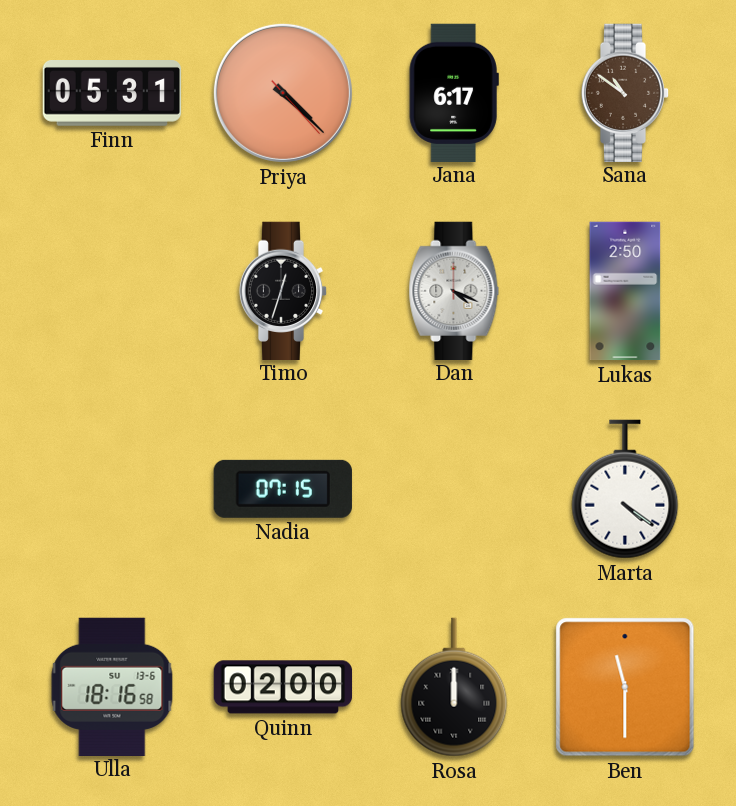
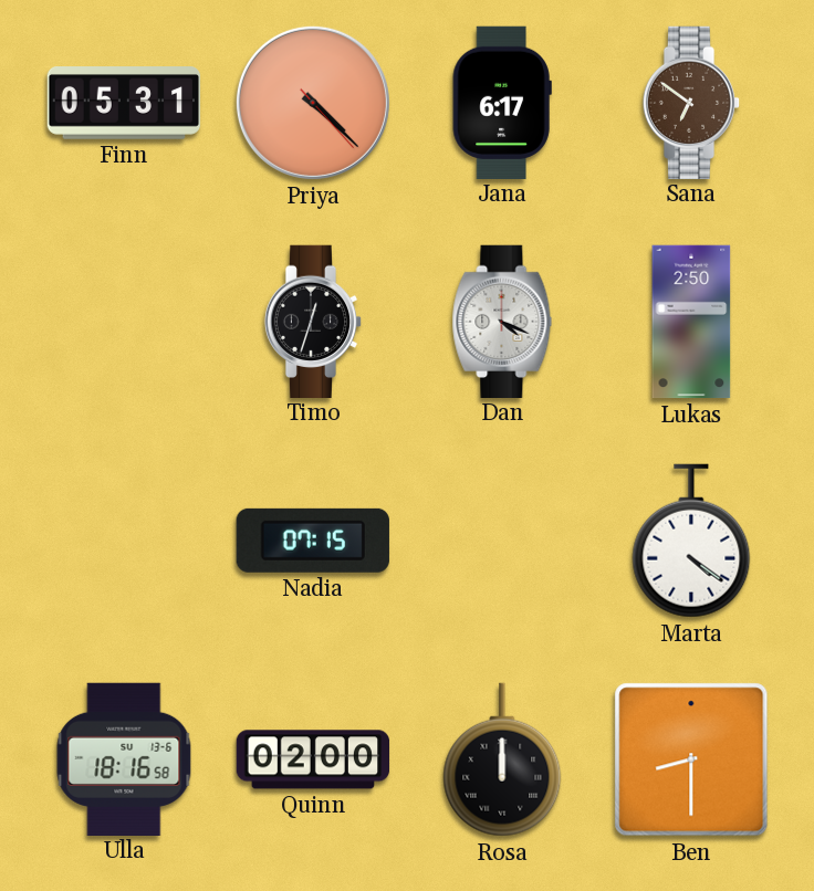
Sana: 10:51 -> 6:51
Ben: 11:30 -> 8:30
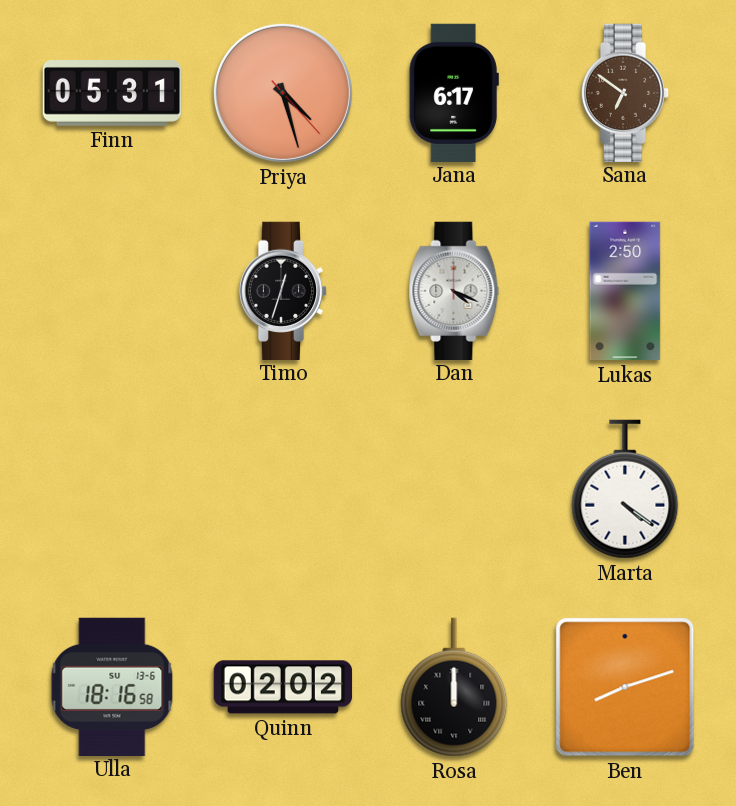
Priya: 4:22 -> 4:27
Nadia: 07:15 -> none
Quinn: 02:00 -> 02:02
Ben: 8:30 -> 8:12
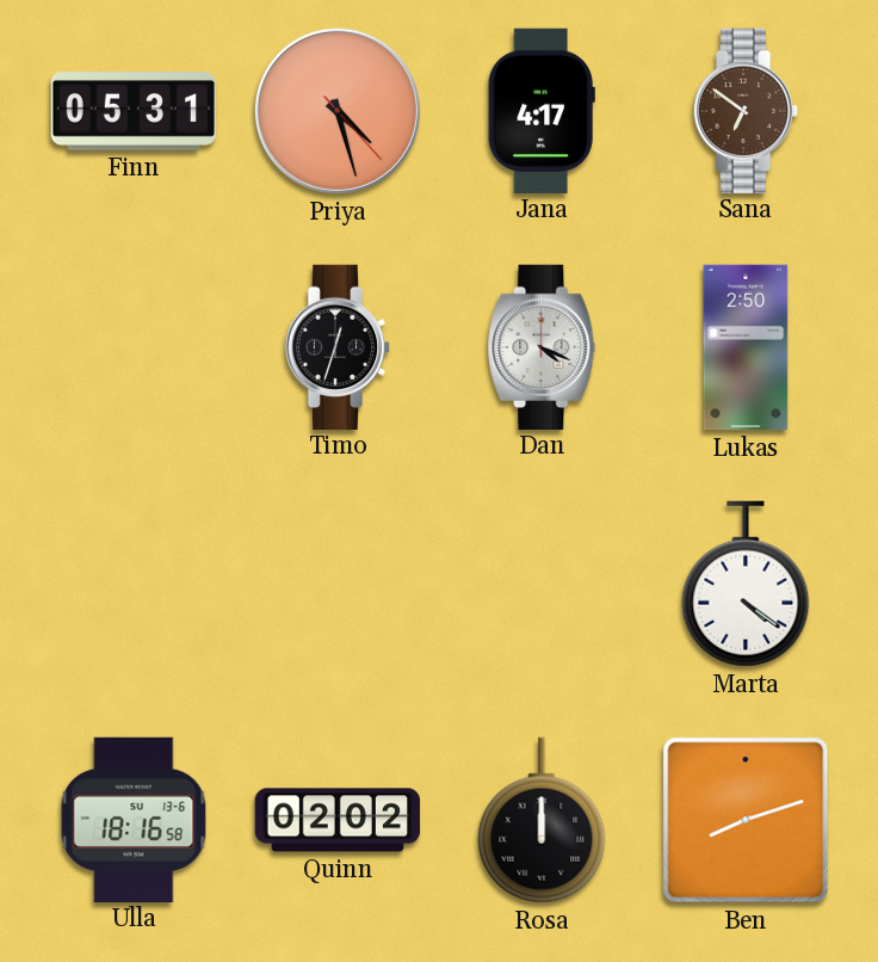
Jana: 6:17 -> 4:17
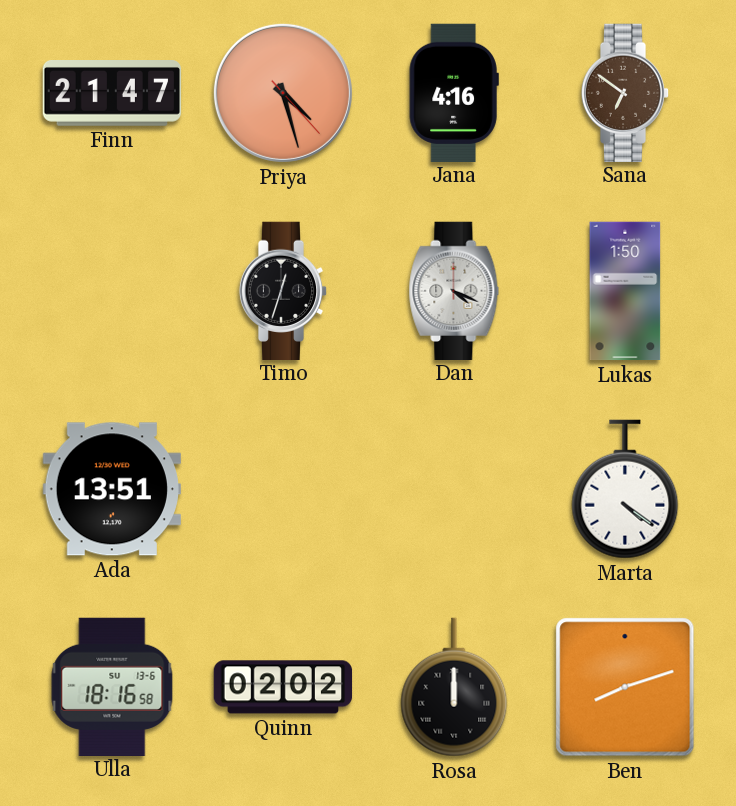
Finn: 05:31 -> 21:47
Jana: 4:17 -> 4:16
Lukas: 2:50 -> 1:50
Ada: none -> 13:51
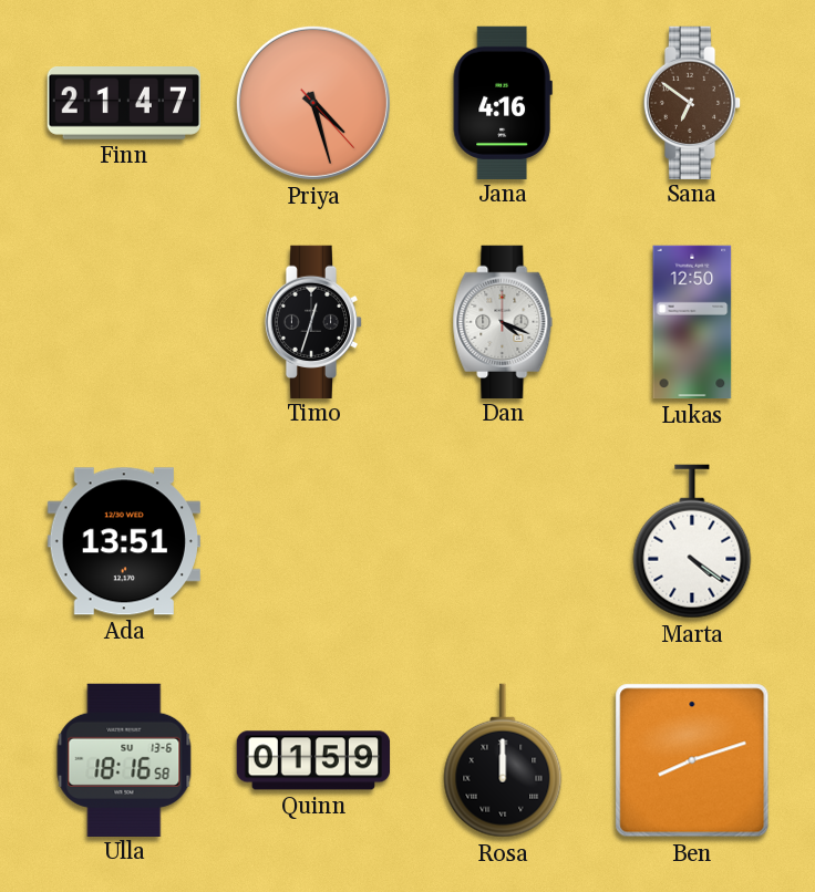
Lukas: 1:50 -> 12:50
Quinn: 02:02 -> 01:59
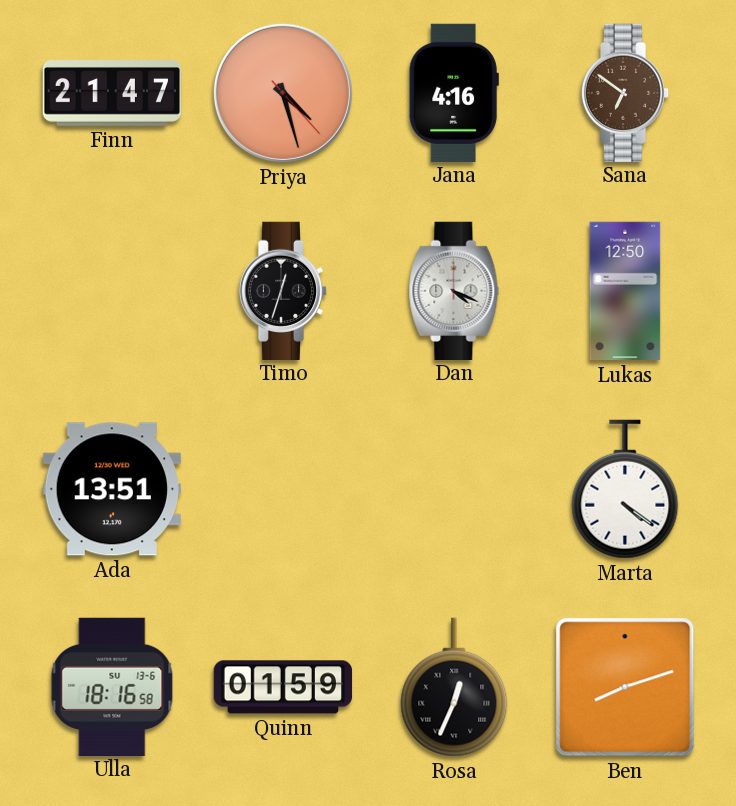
Rosa: 12:00 -> 12:34
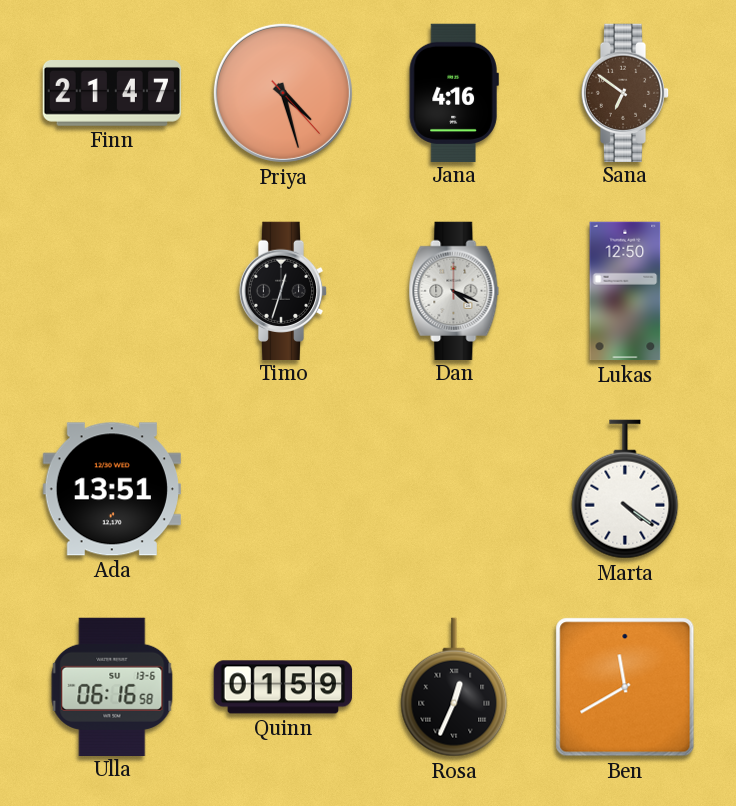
Ulla: 18:16 -> 06:16
Ben: 8:12 -> 11:40
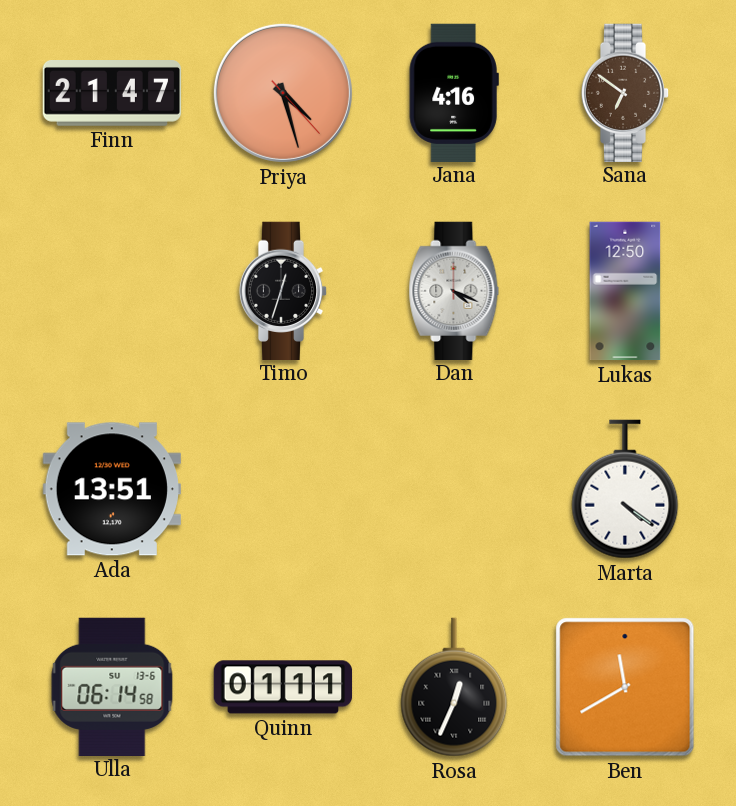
Ulla: 06:16 -> 06:14
Quinn: 01:59 -> 01:11
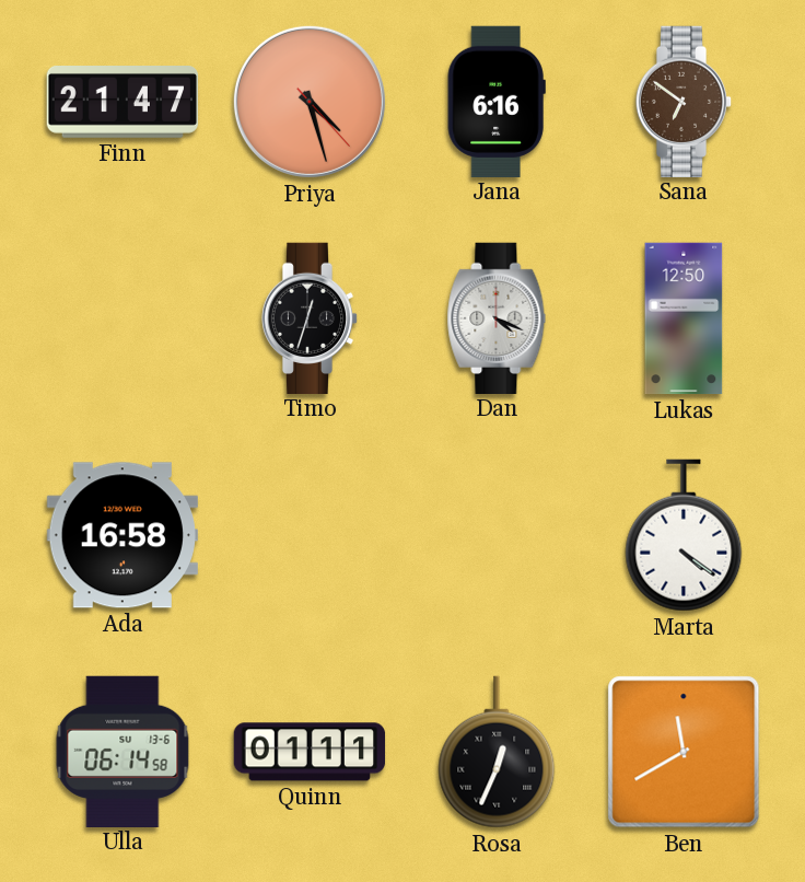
Jana: 4:16 -> 6:16
Ada: 13:51 -> 16:58
